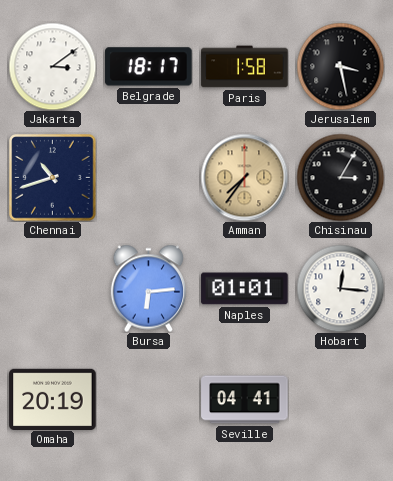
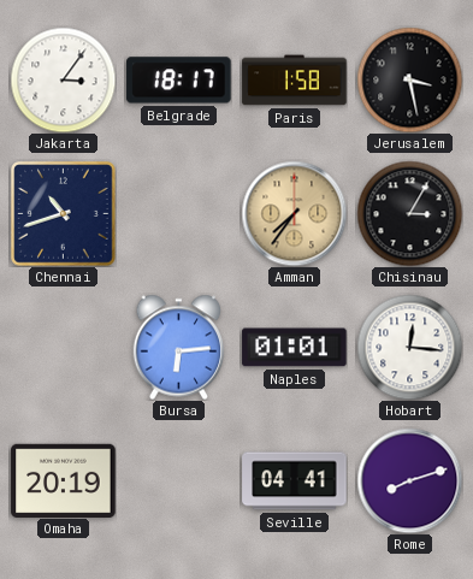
Jakarta: 3:09 -> 3:06
Rome: none -> 8:12
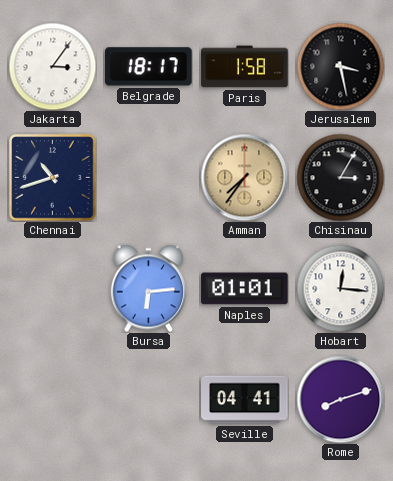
Omaha: 20:19 -> none
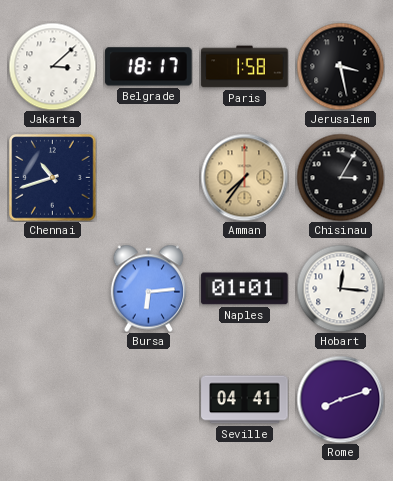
Jakarta: 3:06 -> 3:08
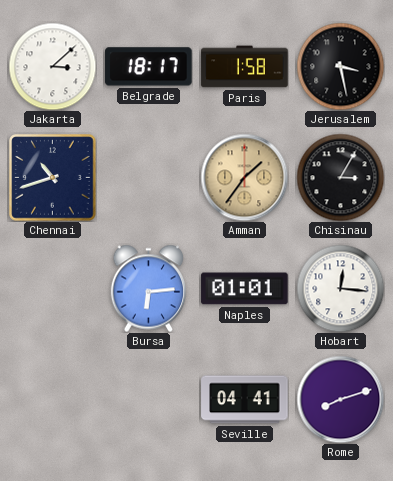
Amman: 7:36 -> 1:36
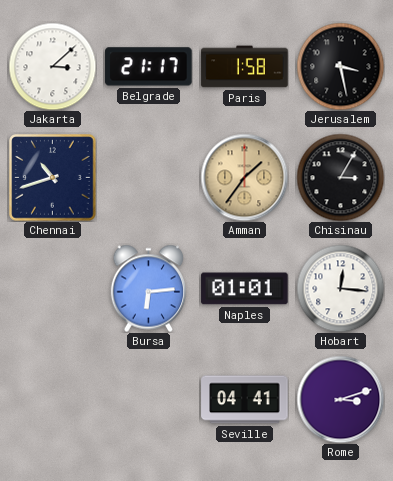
Belgrade: 18:17 -> 21:17
Rome: 8:12 -> 3:12
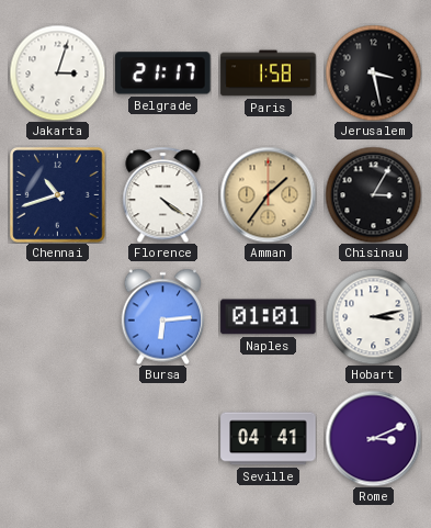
Jakarta: 3:08 -> 3:03
Florence: none -> 4:21
Hobart: 12:16 -> 3:13
Rome: 3:12 -> 3:11
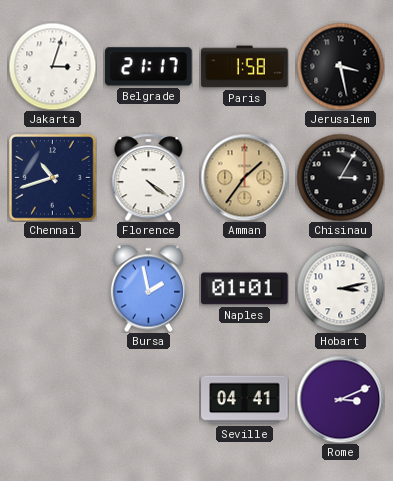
Bursa: 6:14 -> 1:58
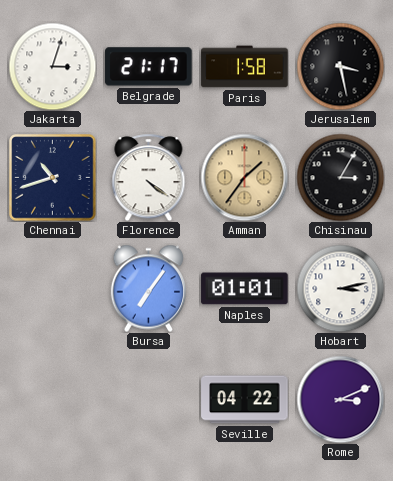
Bursa: 1:58 -> 7:06
Seville: 04:41 -> 04:22
